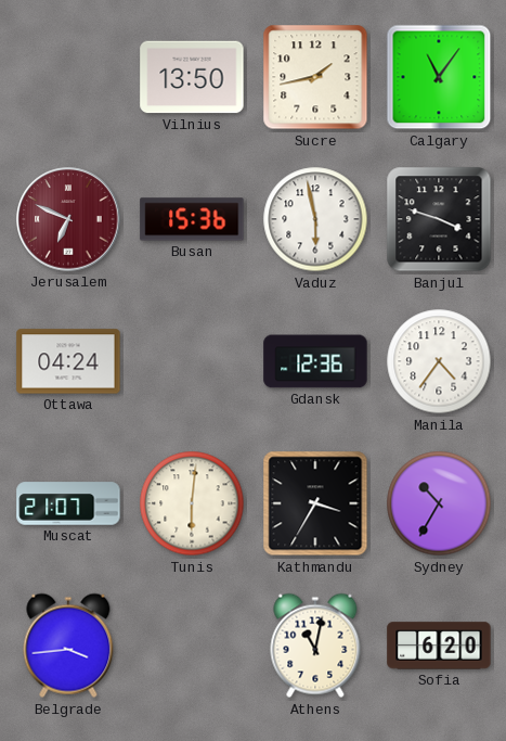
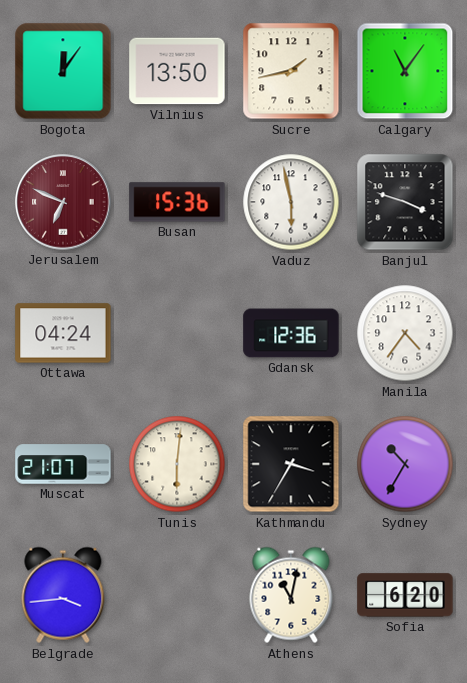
Bogota: none -> 12:06
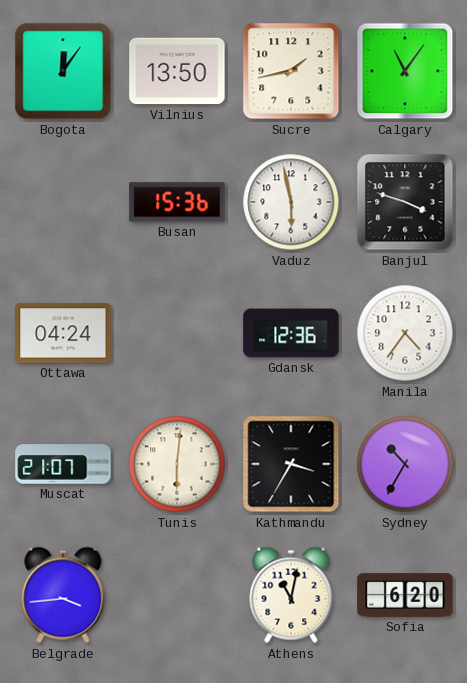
Jerusalem: 6:49 -> none
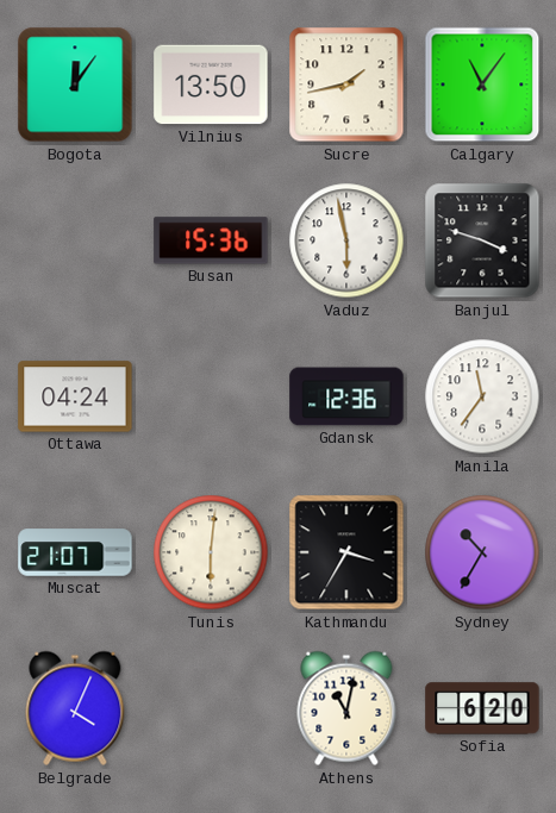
Manila: 4:36 -> 11:36
Belgrade: 3:44 -> 4:04
